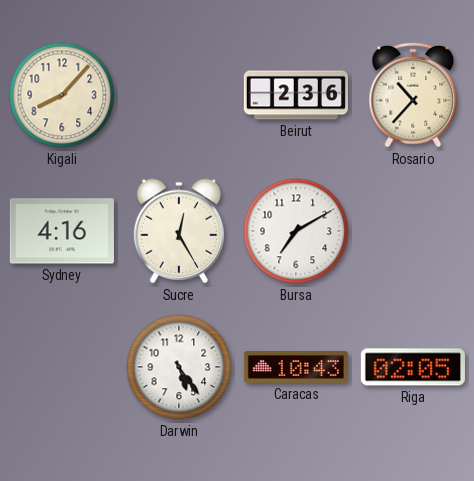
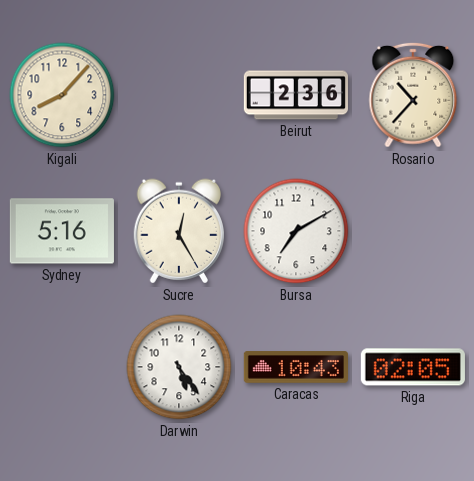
Sydney: 4:16 -> 5:16
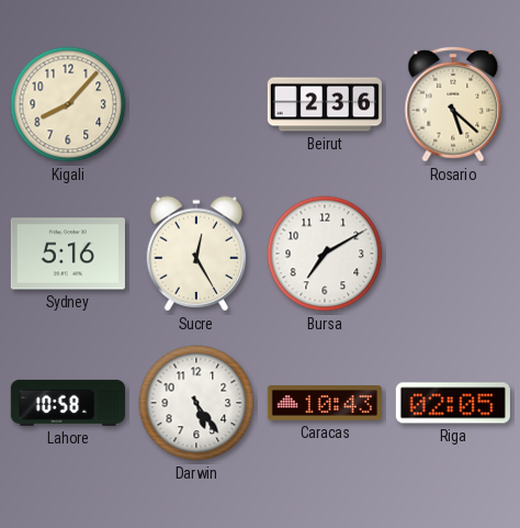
Rosario: 10:37 -> 5:22
Lahore: none -> 10:58
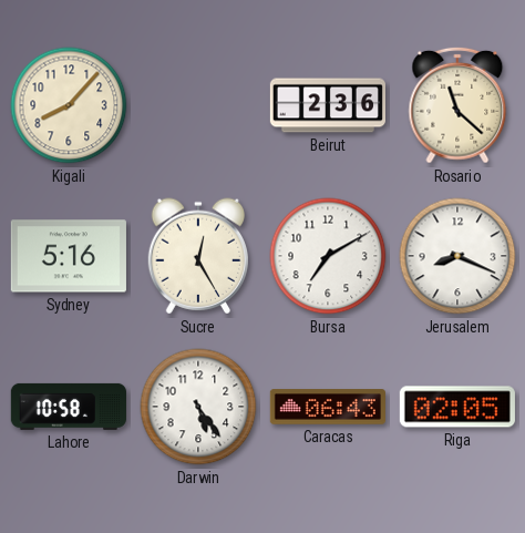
Rosario: 5:22 -> 11:22
Jerusalem: none -> 8:19
Caracas: 10:43 -> 06:43
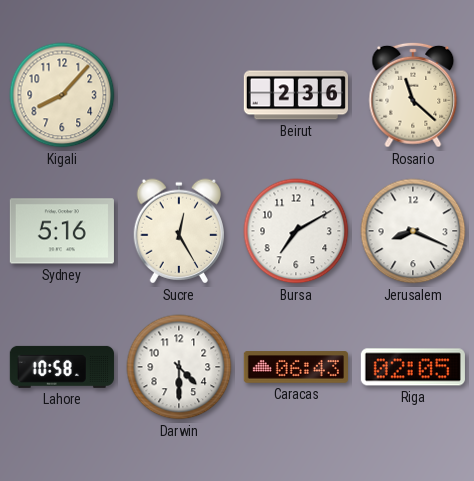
Darwin: 5:24 -> 4:30
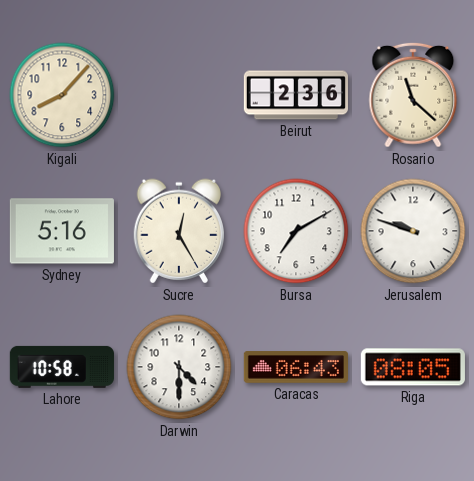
Jerusalem: 8:19 -> 9:48
Riga: 02:05 -> 08:05
